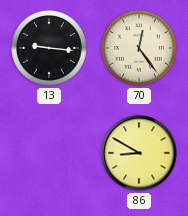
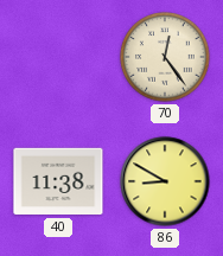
13: 9:16 -> none
40: none -> 11:38
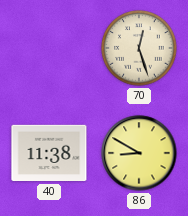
70: 12:24 -> 12:27
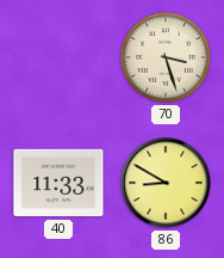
70: 12:27 -> 3:27
40: 11:38 -> 11:33
